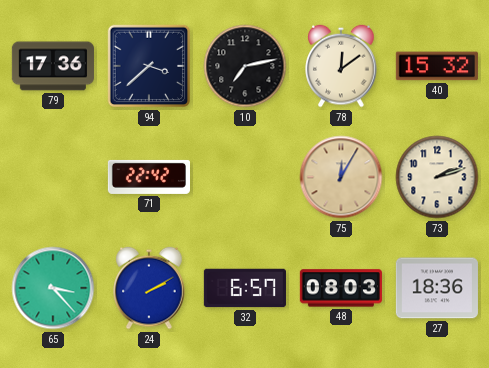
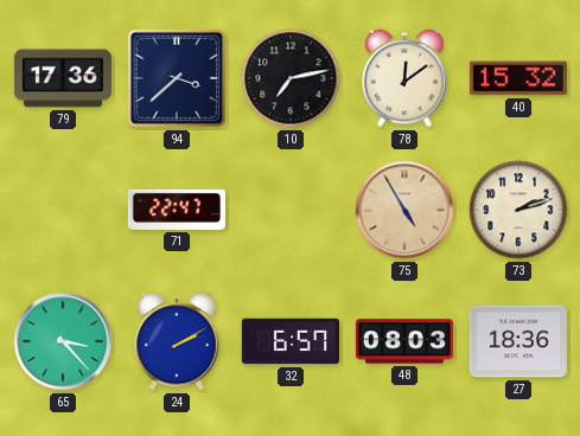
71: 22:42 -> 22:47
75: 12:05 -> 4:55
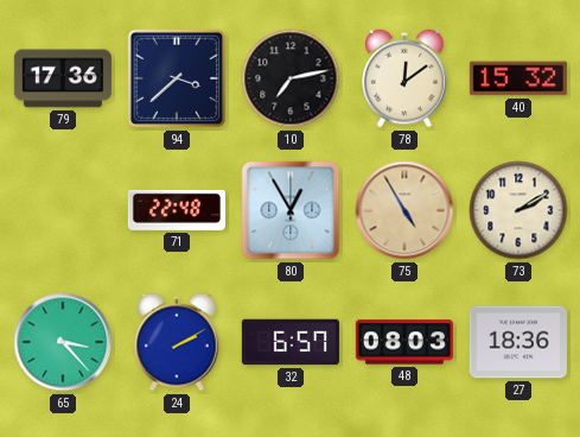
71: 22:47 -> 22:48
80: none -> 12:55
73: 2:12 -> 2:10
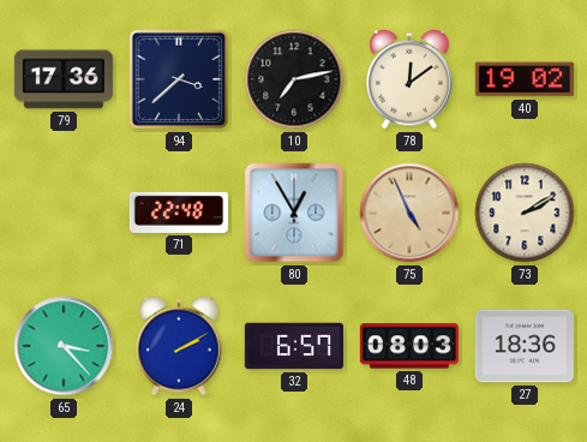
40: 15:32 -> 19:02
75: 4:55 -> 4:56
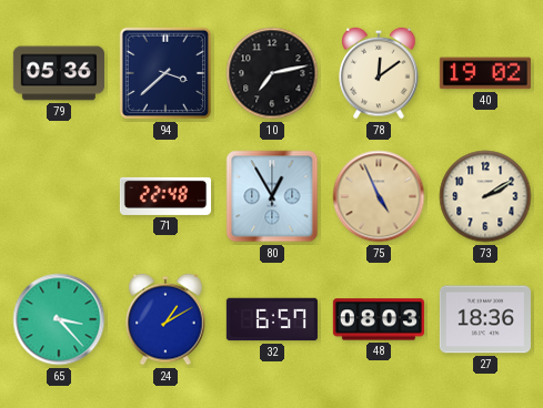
79: 17:36 -> 05:36
24: 2:10 -> 1:10
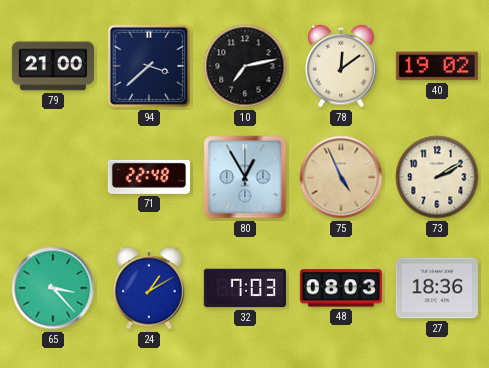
79: 05:36 -> 21:00
32: 6:57 -> 7:03
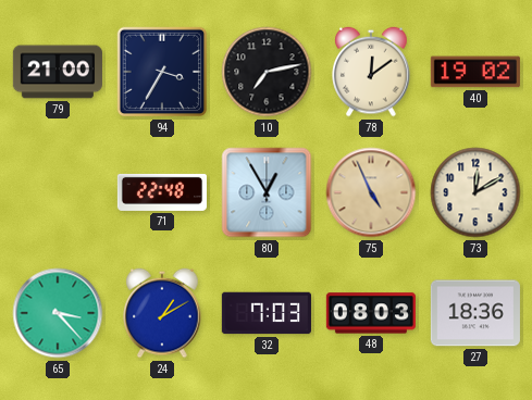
94: 3:38 -> 3:35
73: 2:10 -> 12:10
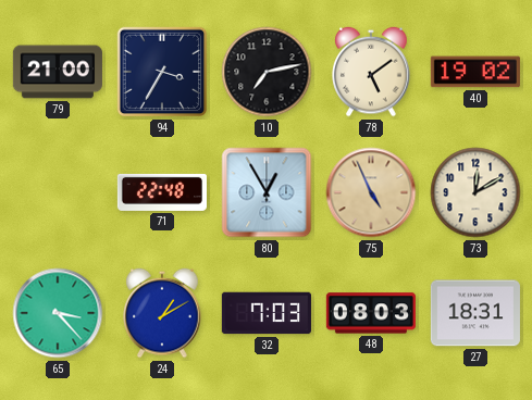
78: 12:09 -> 5:09
27: 18:36 -> 18:31
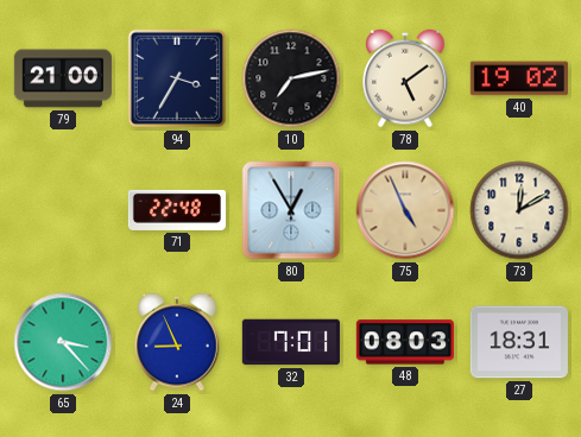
24: 1:10 -> 8:56
32: 7:03 -> 7:01
